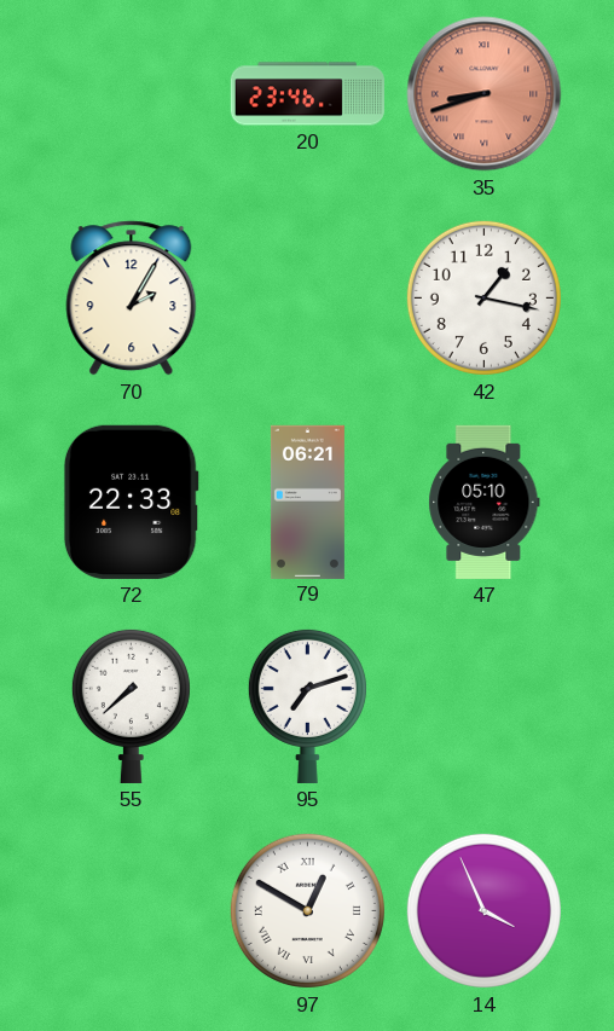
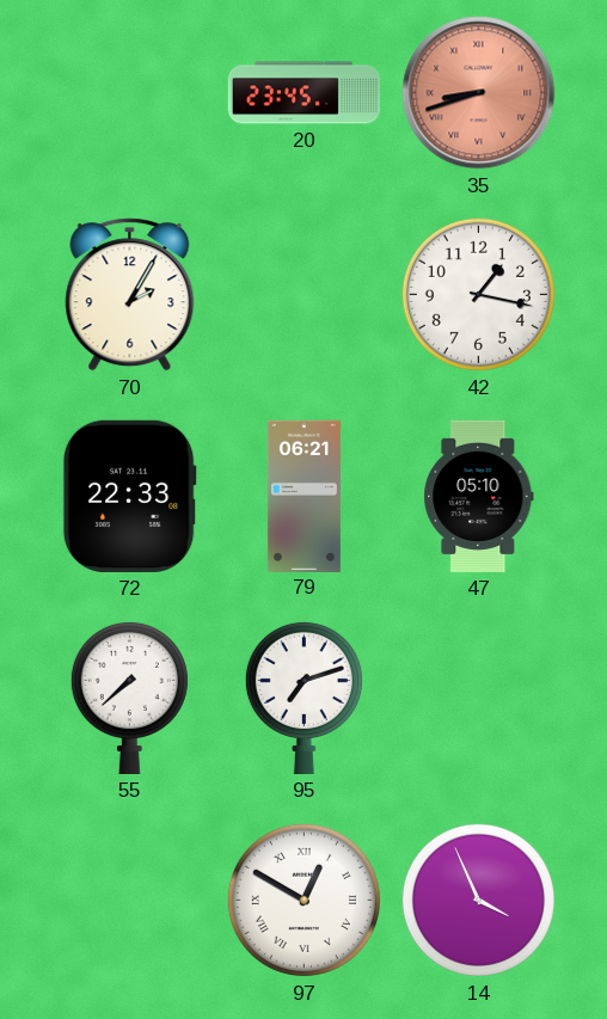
20: 23:46 -> 23:45
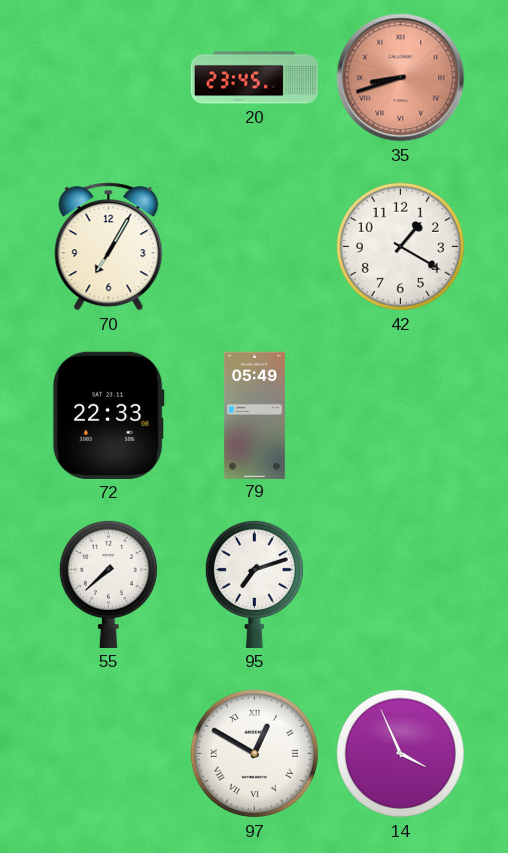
70: 2:05 -> 7:05
42: 1:17 -> 1:20
79: 06:21 -> 05:49
47: 05:10 -> none
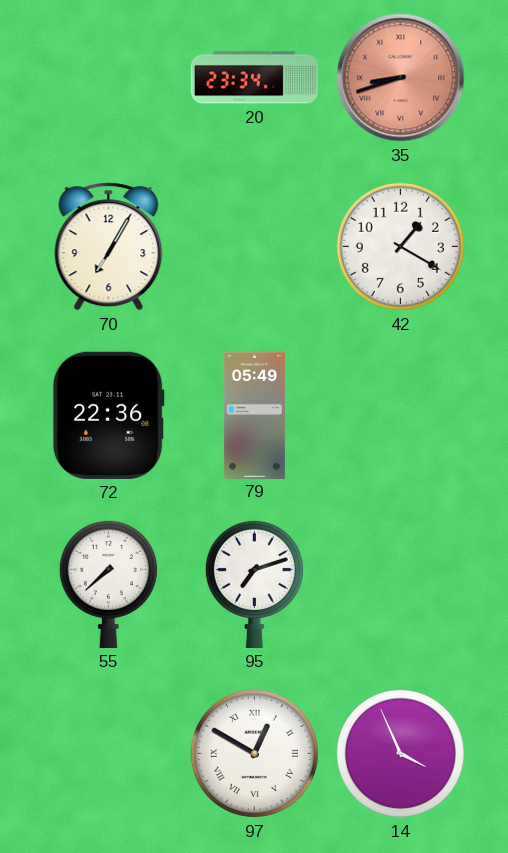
20: 23:45 -> 23:34
72: 22:33 -> 22:36
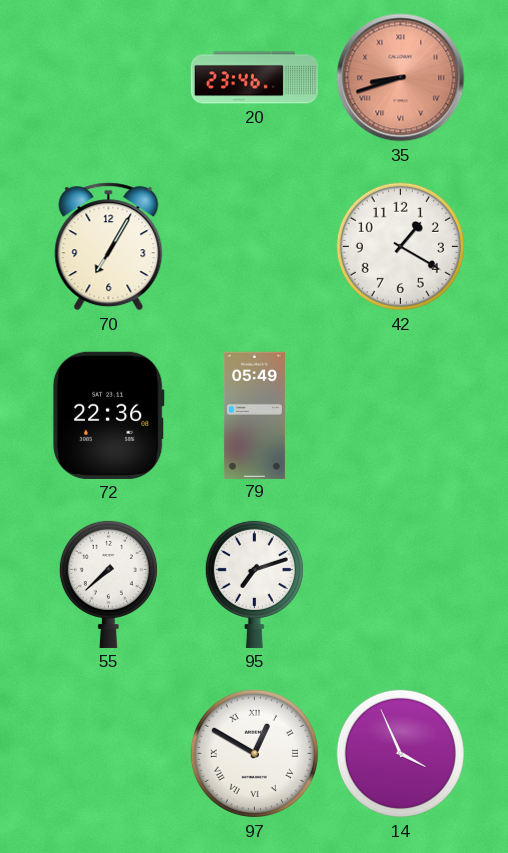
20: 23:34 -> 23:46
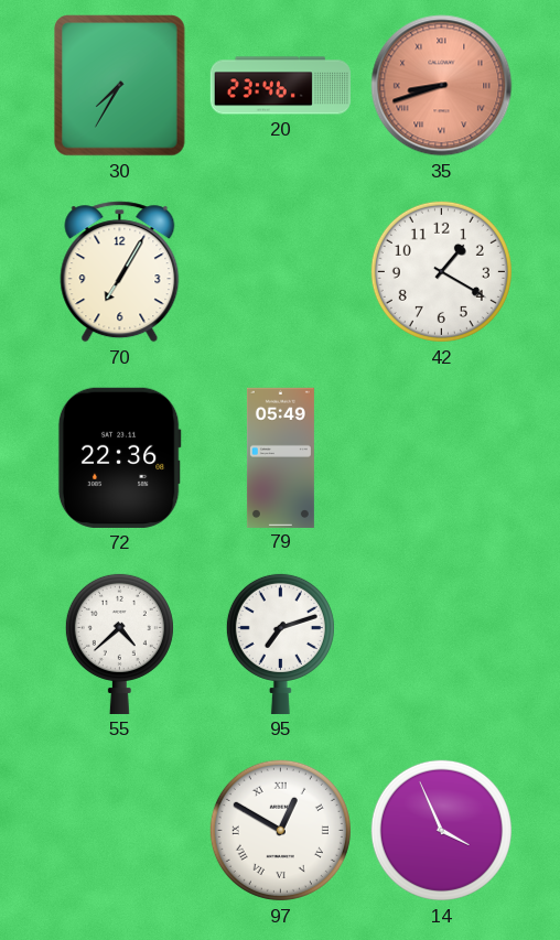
30: none -> 7:35
55: 7:38 -> 4:38
